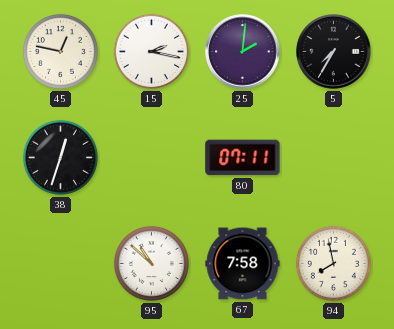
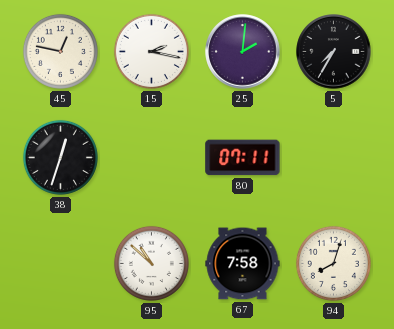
94: 7:58 -> 8:03
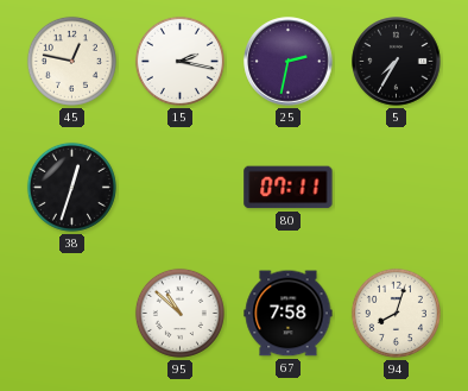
25: 2:01 -> 2:32
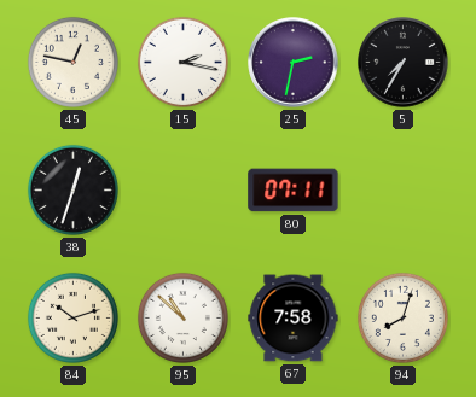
84: none -> 10:12
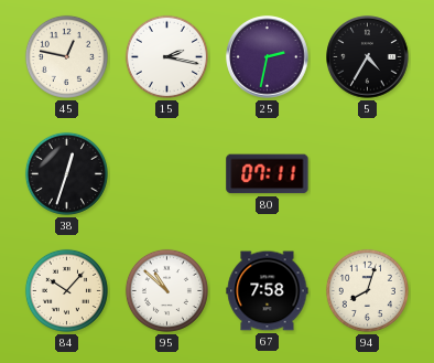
5: 7:35 -> 4:35
84: 10:12 -> 10:07
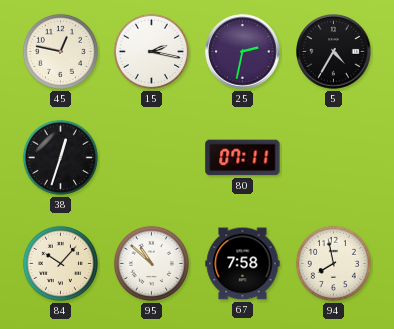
94: 8:03 -> 7:58
